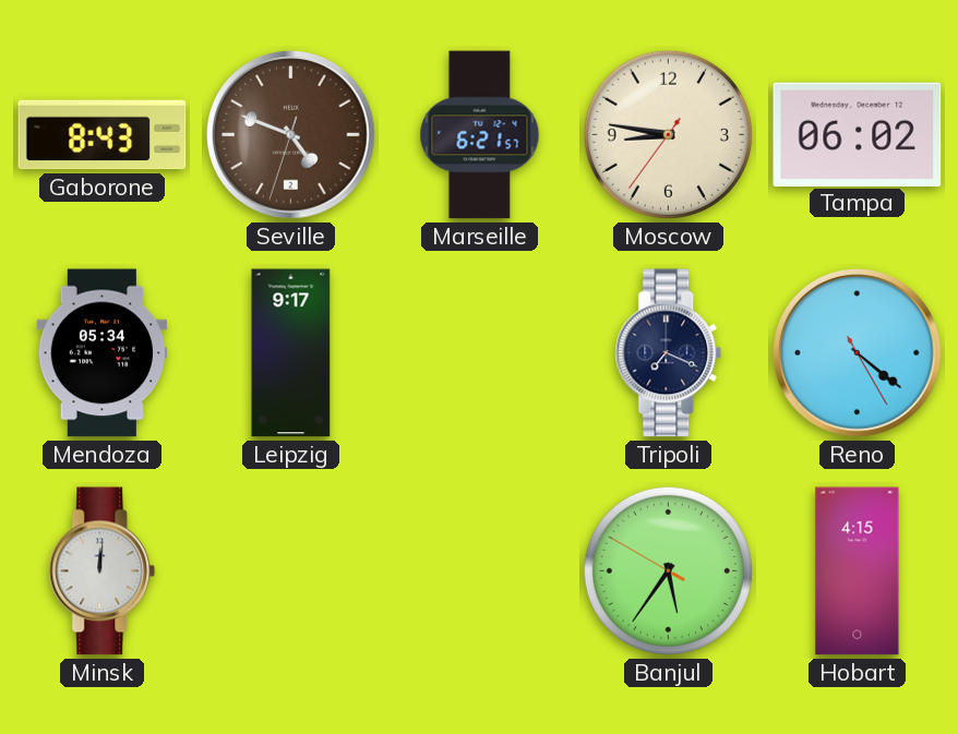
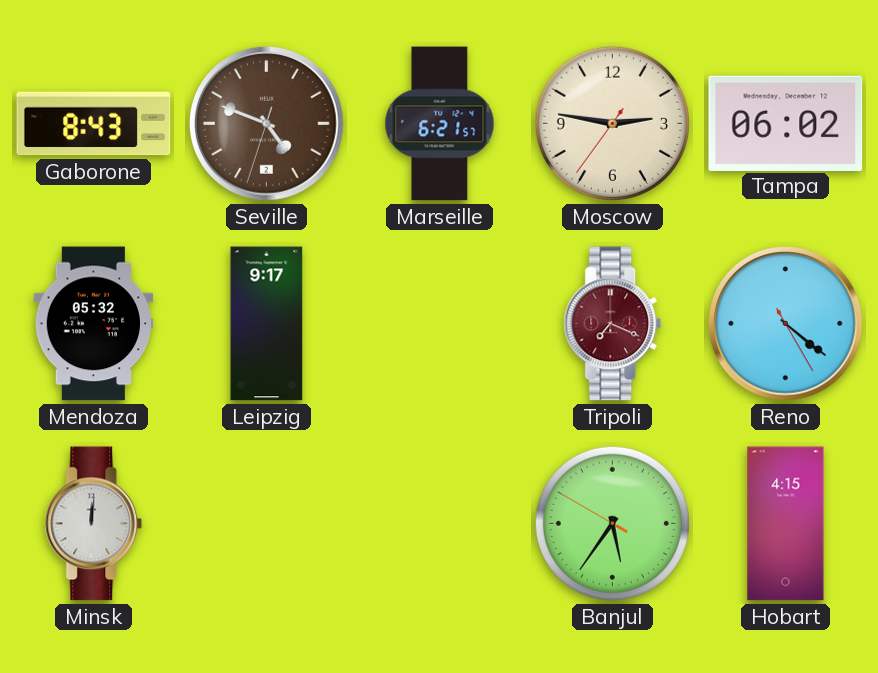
Moscow: 8:46 -> 2:46
Mendoza: 05:34 -> 05:32
Tripoli dial: navy -> burgundy
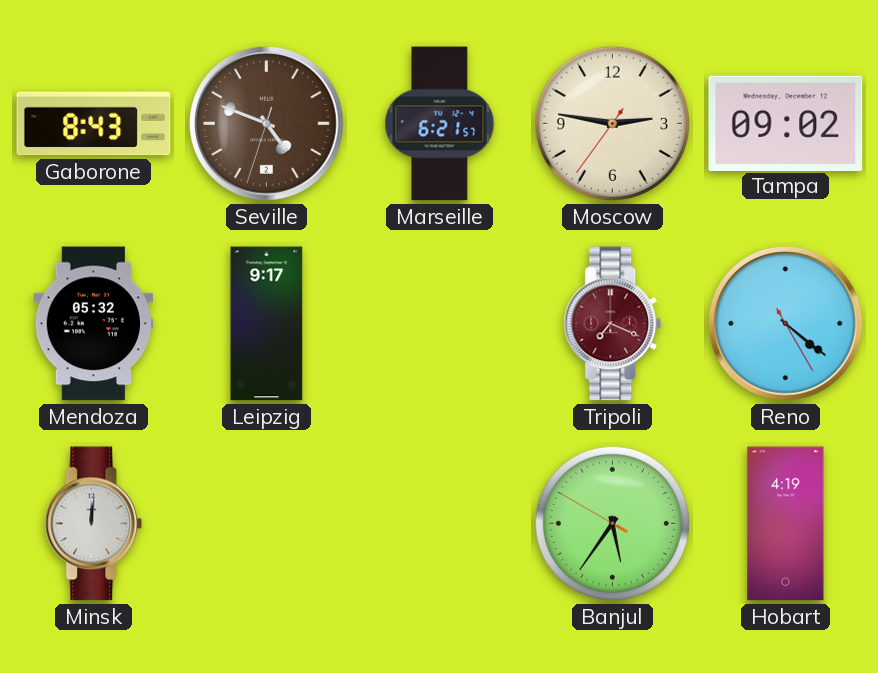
Tampa: 06:02 -> 09:02
Hobart: 4:15 -> 4:19
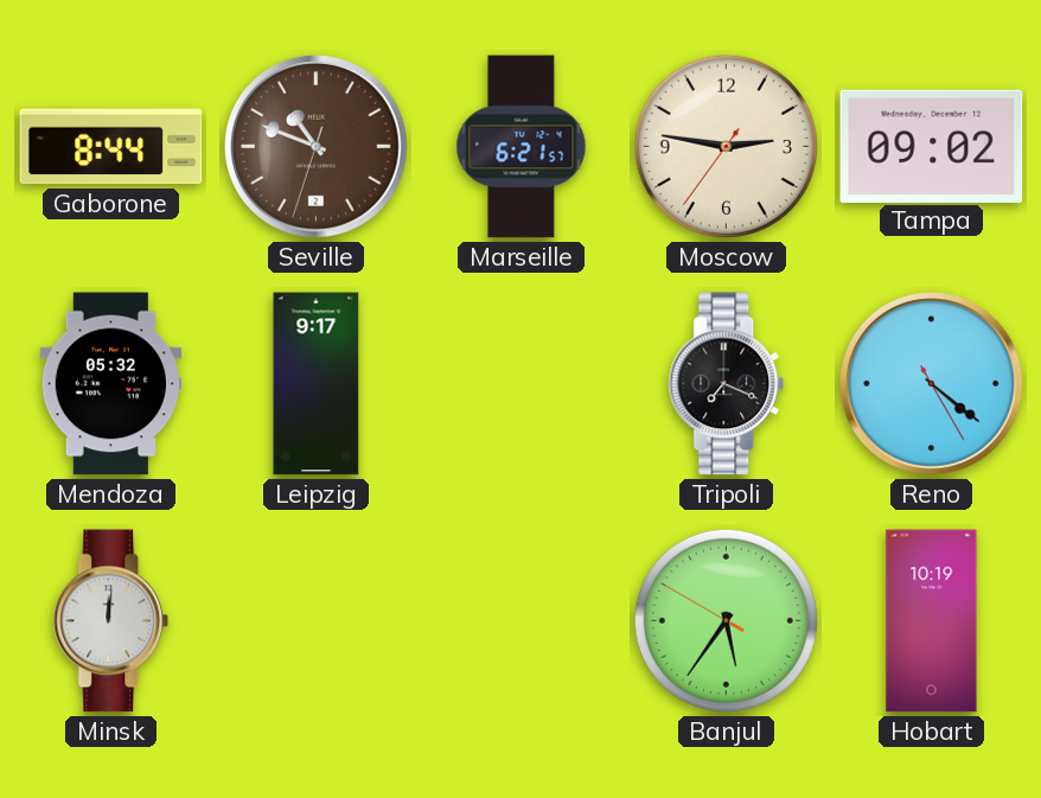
Gaborone: 8:43 -> 8:44
Seville: 4:48 -> 10:48
Tripoli dial: burgundy -> black
Hobart: 4:19 -> 10:19
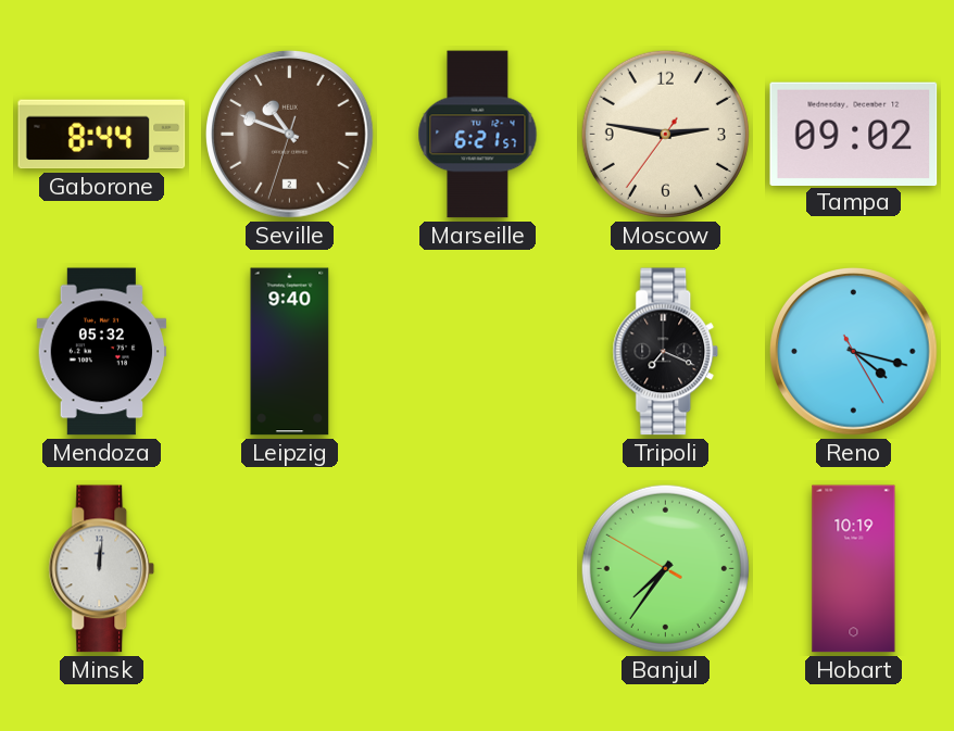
Leipzig: 9:17 -> 9:40
Reno: 4:21 -> 4:17
Banjul: 5:35 -> 7:35
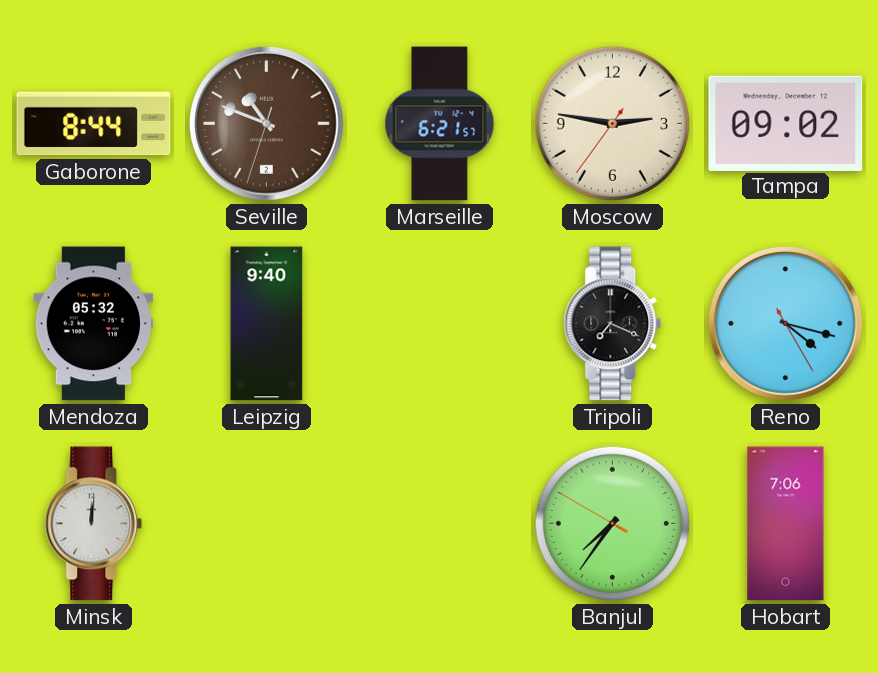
Hobart: 10:19 -> 7:06
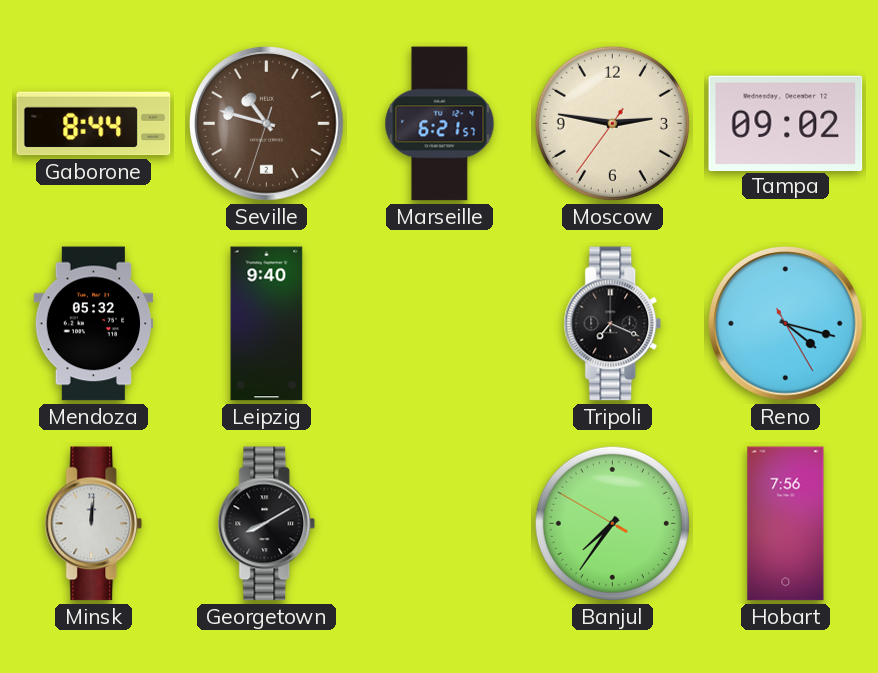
Seville: 10:48 -> 10:47
Georgetown: none -> 8:10
Hobart: 7:06 -> 7:56
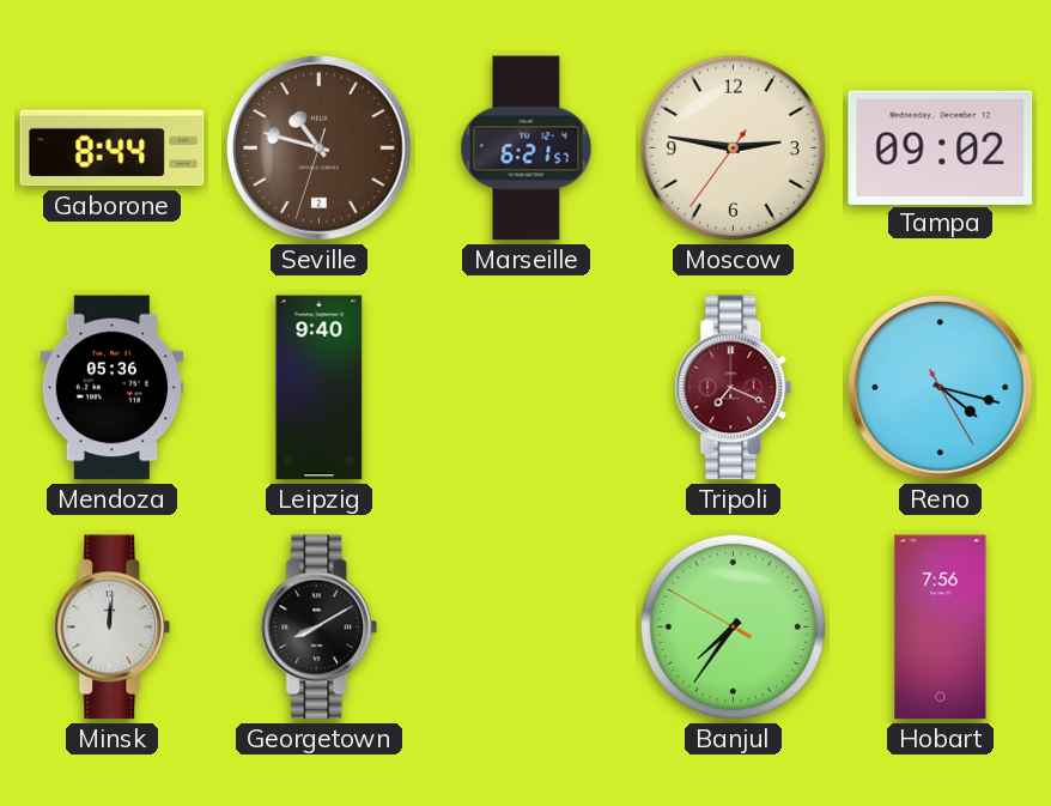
Mendoza: 05:32 -> 05:36
Tripoli dial: black -> burgundy
